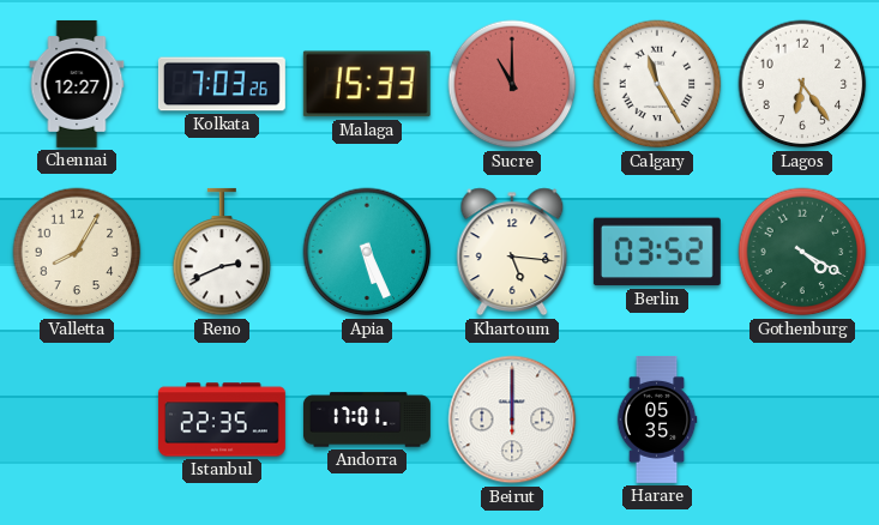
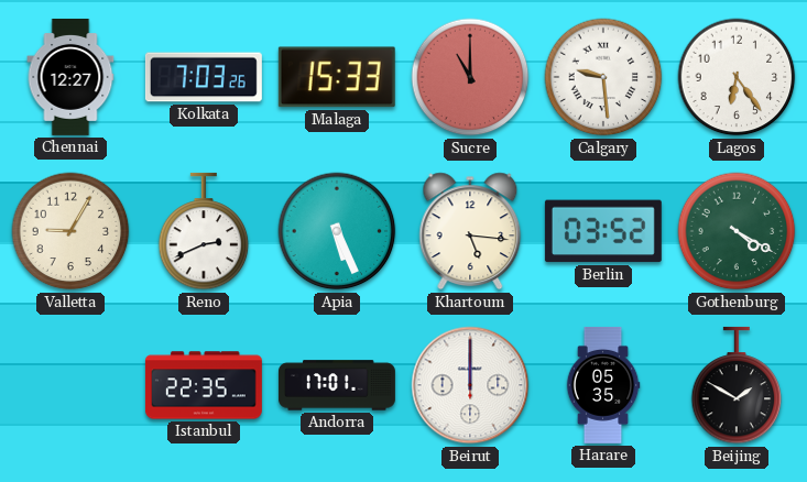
Calgary: 11:25 -> 9:29
Valletta: 8:05 -> 9:05
Beijing: none -> 1:50
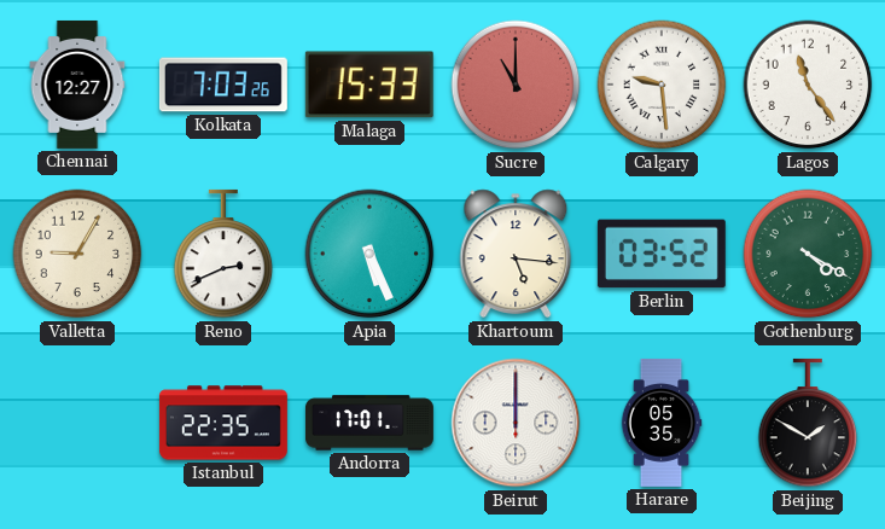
Lagos: 6:24 -> 11:24
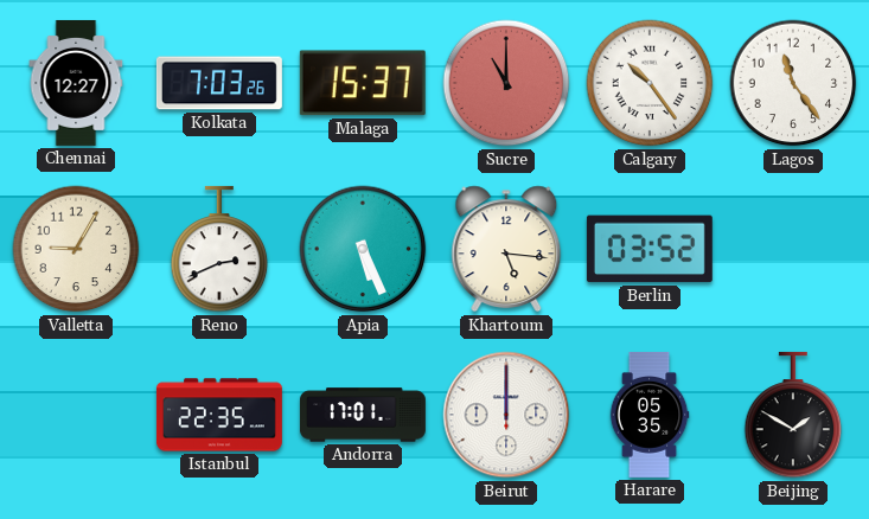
Malaga: 15:33 -> 15:37
Calgary: 9:29 -> 10:24
Gothenburg: 4:20 -> none
